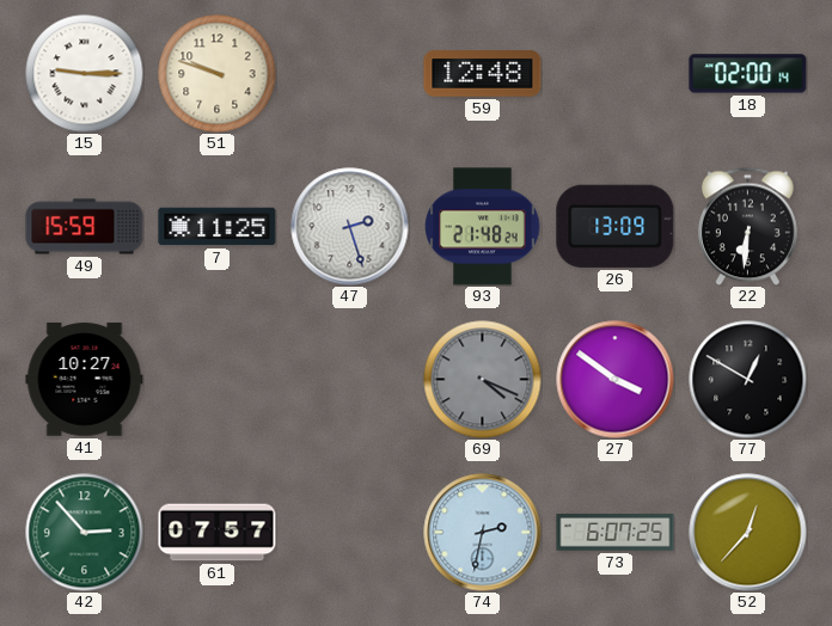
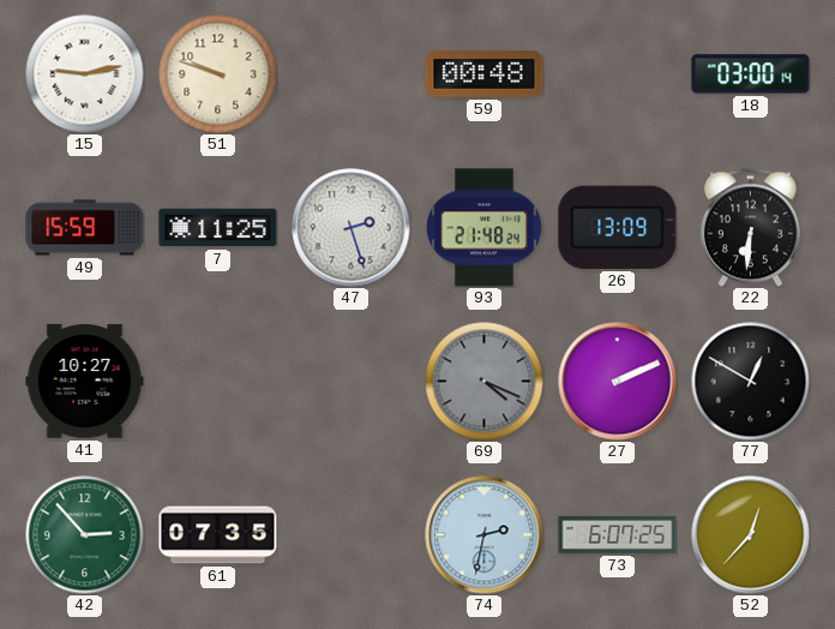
15: 9:15 -> 9:13
59: 12:48 -> 00:48
18: 02:00 -> 03:00
27: 3:51 -> 2:11
61: 07:57 -> 07:35
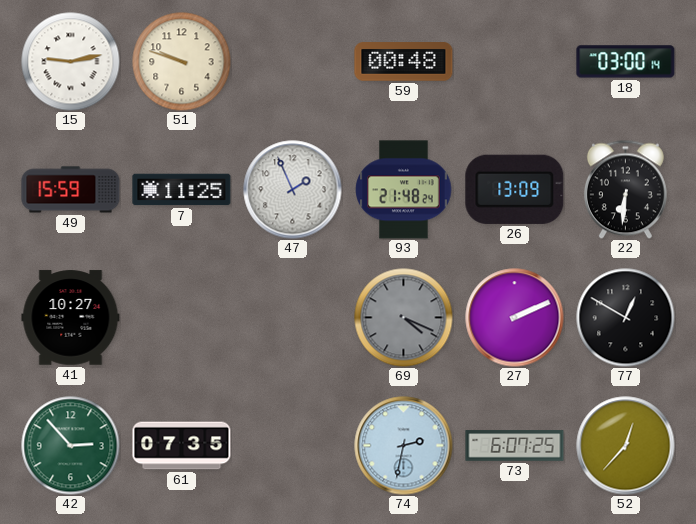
47: 2:27 -> 1:56
